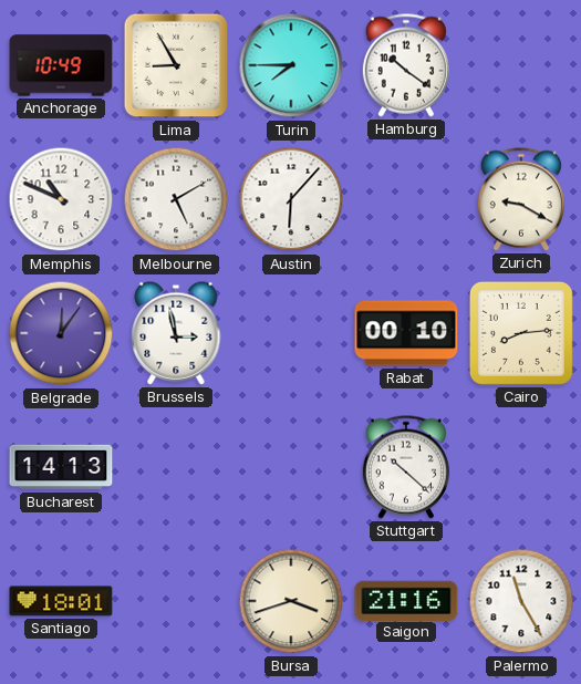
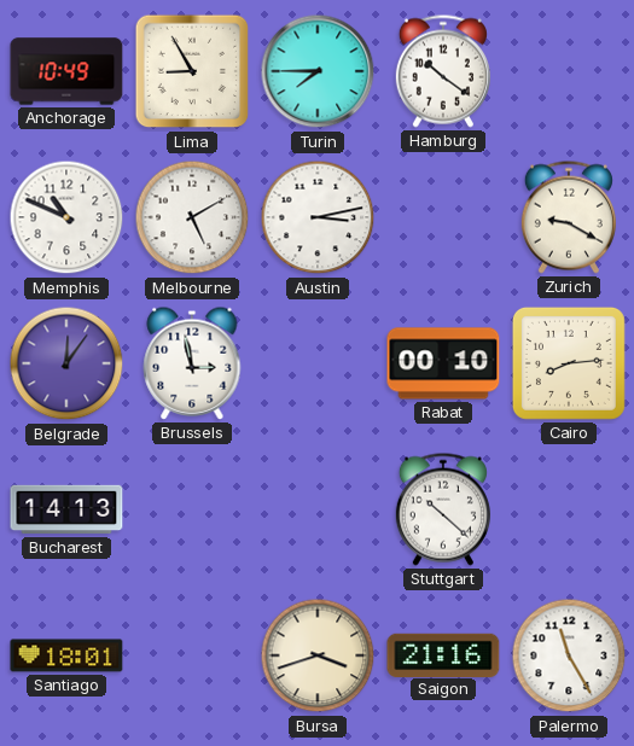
Austin: 6:07 -> 3:13
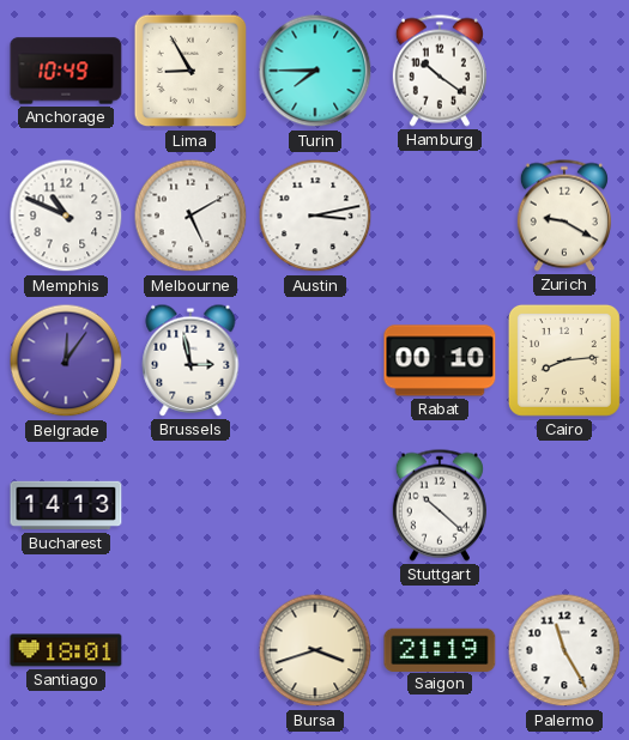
Saigon: 21:16 -> 21:19
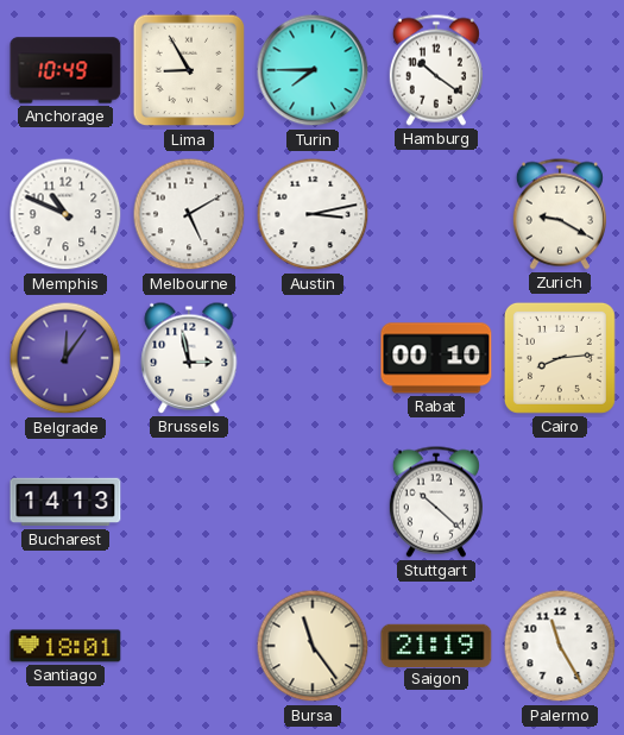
Bursa: 3:42 -> 11:24
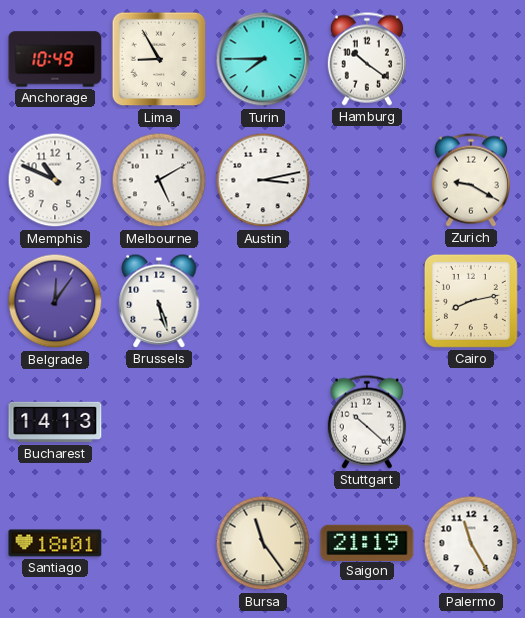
Brussels: 2:58 -> 5:27
Rabat: 00:10 -> none
Cairo: 8:14 -> 8:13
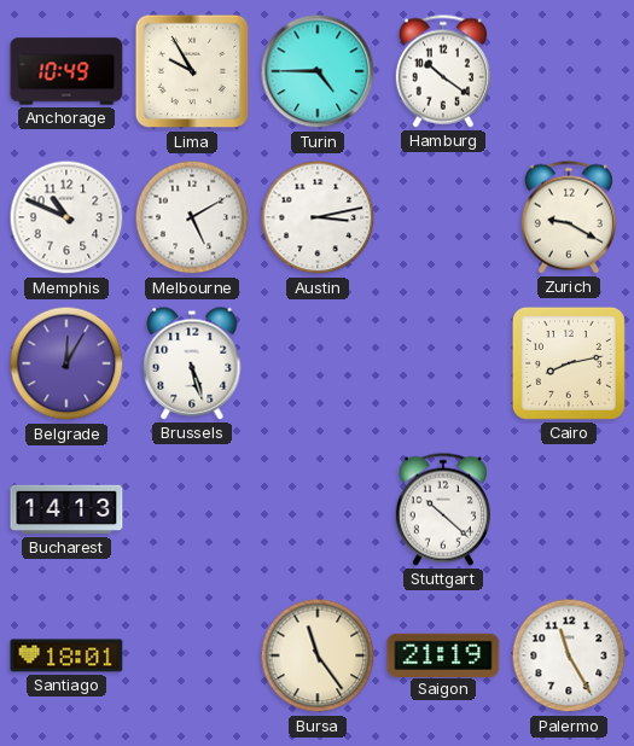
Lima: 8:55 -> 9:55
Turin: 7:45 -> 4:45
Belgrade: 12:06 -> 12:05
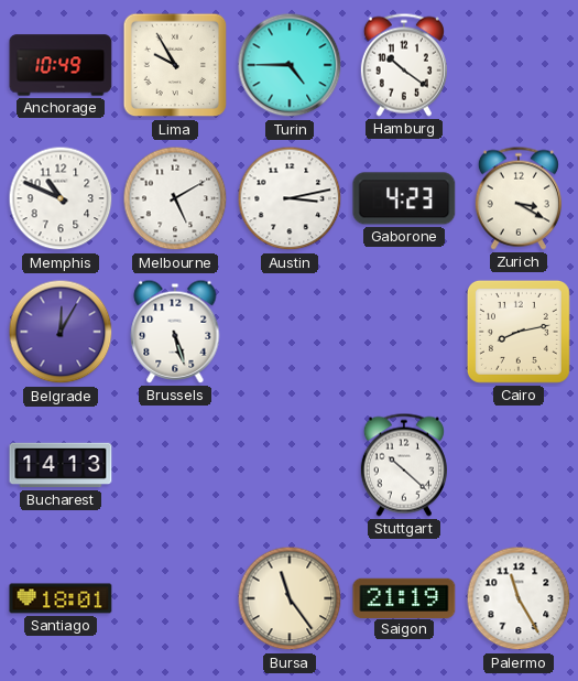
Gaborone: none -> 4:23
Zurich: 9:20 -> 3:20
